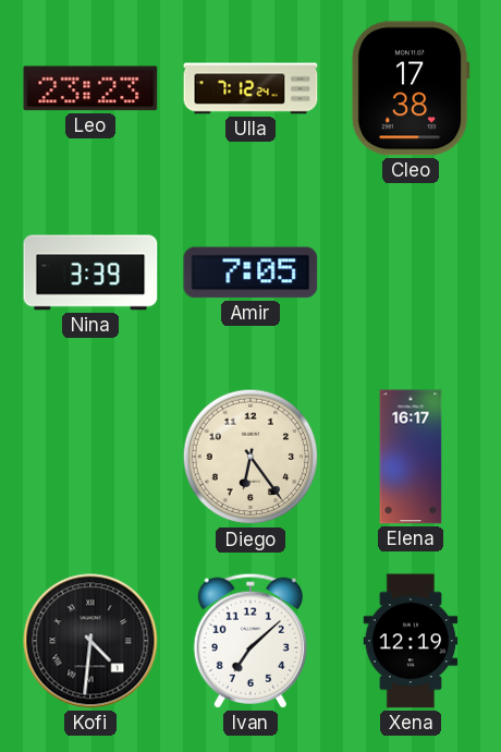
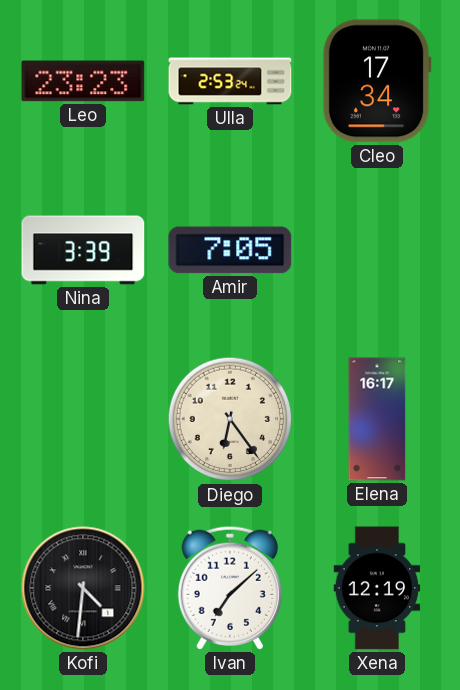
Ulla: 7:12 -> 2:53
Cleo: 17:38 -> 17:34
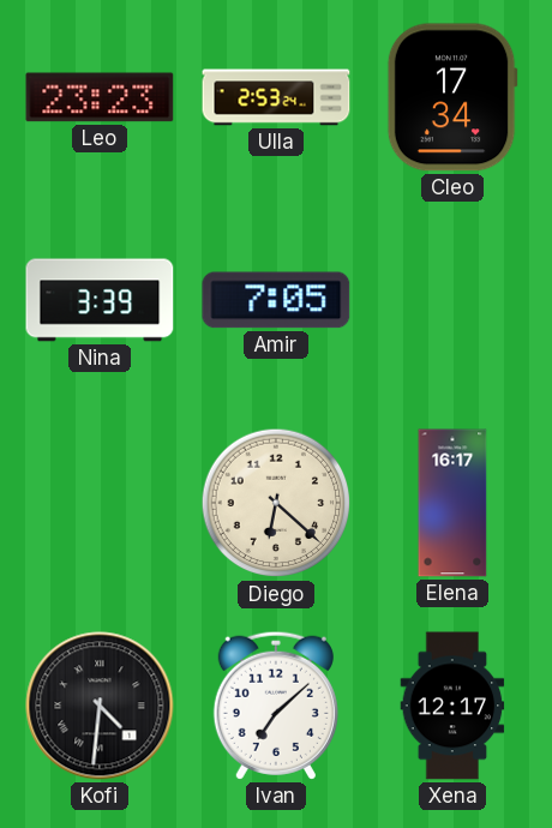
Diego: 6:24 -> 6:22
Xena: 12:19 -> 12:17
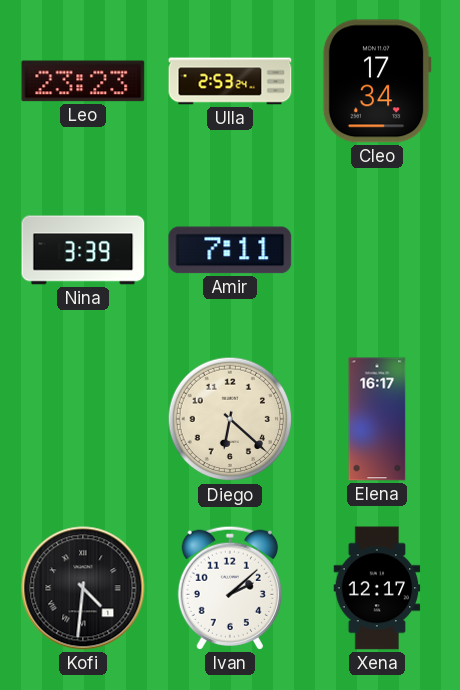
Amir: 7:05 -> 7:11
Ivan: 7:08 -> 2:08
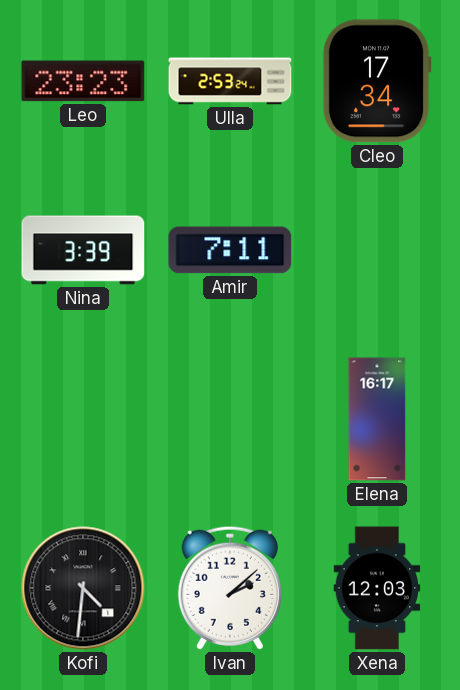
Diego: 6:22 -> none
Xena: 12:17 -> 12:03
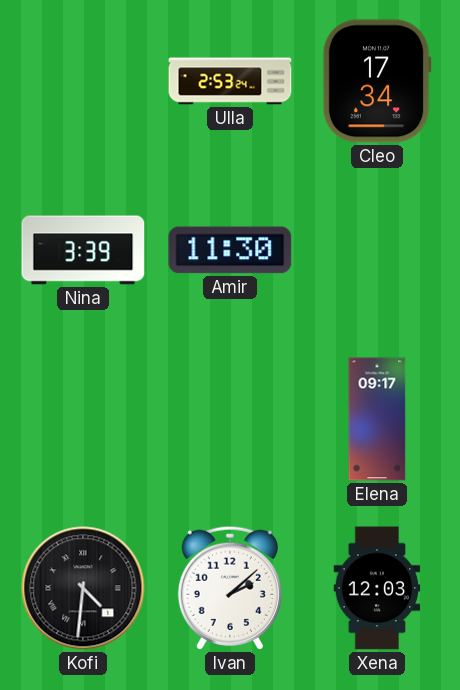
Leo: 23:23 -> none
Amir: 7:11 -> 11:30
Elena: 16:17 -> 09:17
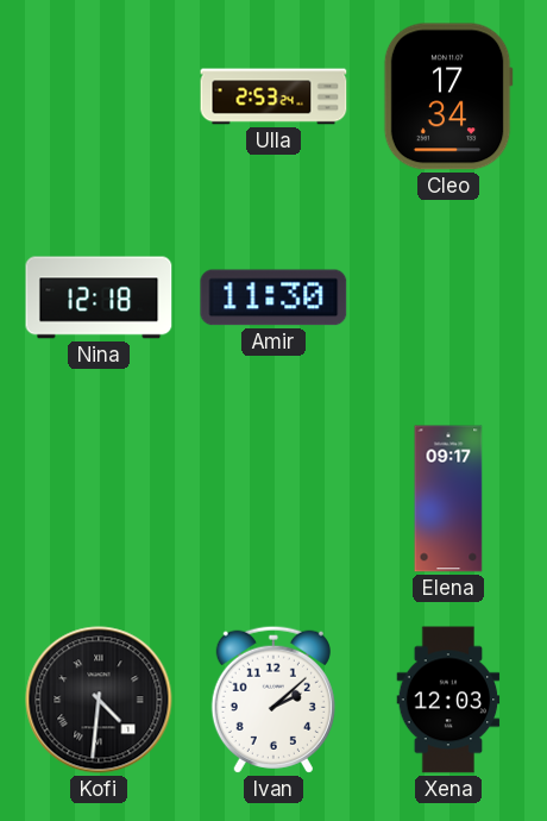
Nina: 3:39 -> 12:18
